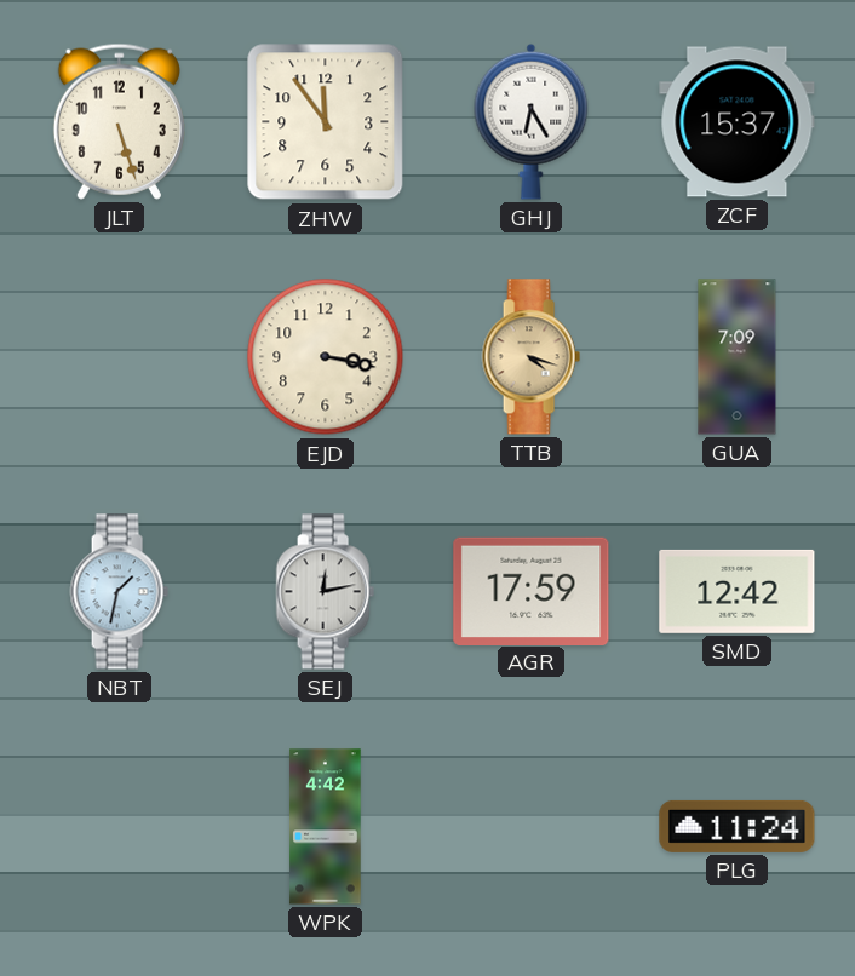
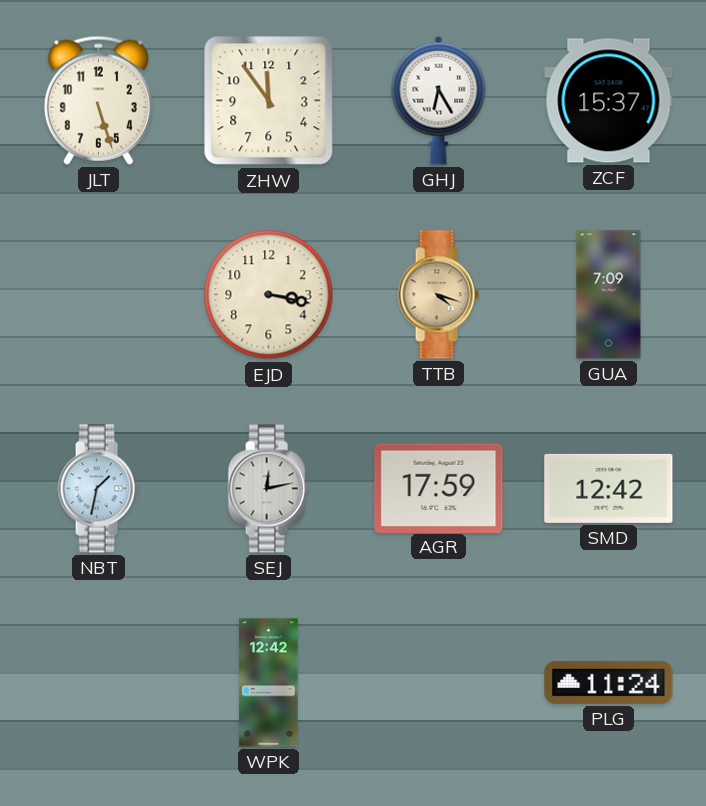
WPK: 4:42 -> 12:42
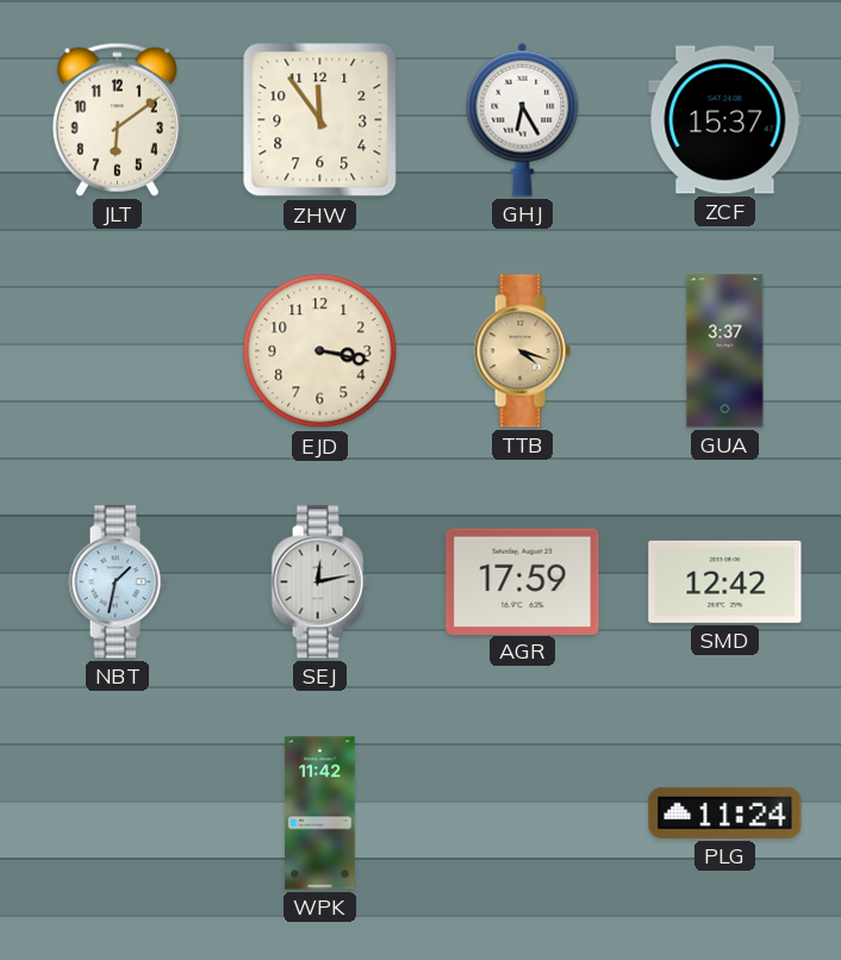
JLT: 5:27 -> 6:09
GUA: 7:09 -> 3:37
WPK: 12:42 -> 11:42
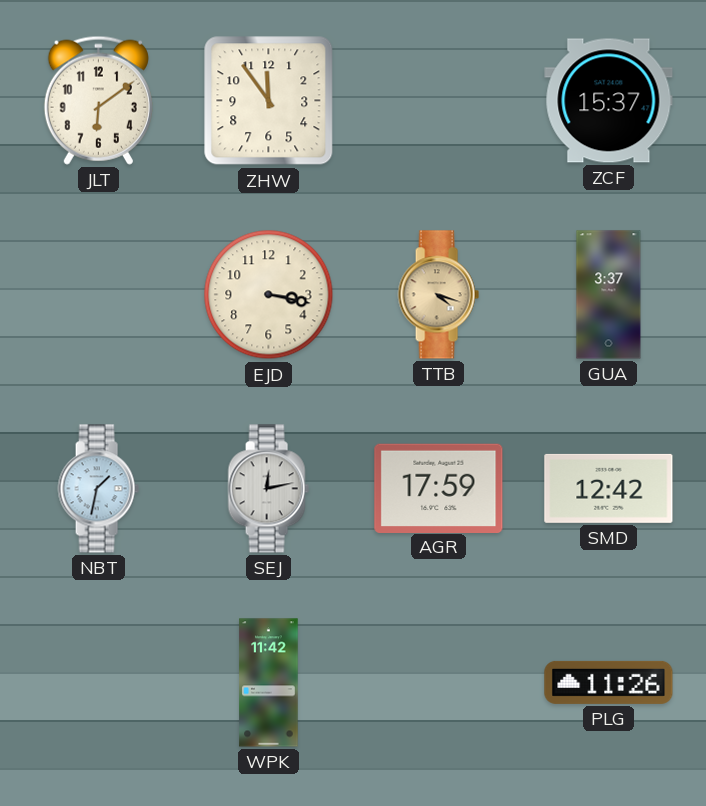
GHJ: 6:25 -> none
PLG: 11:24 -> 11:26
